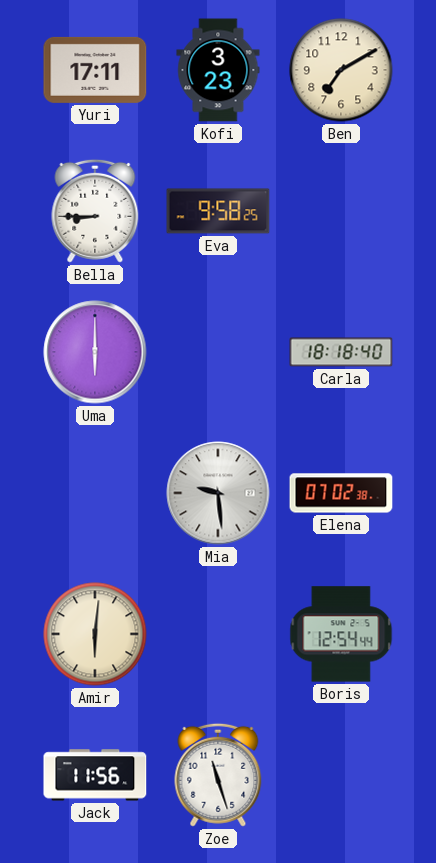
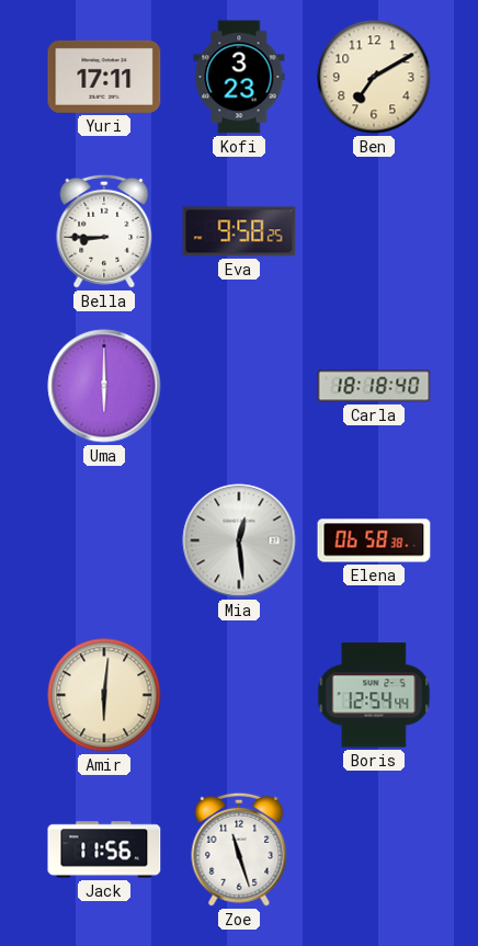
Mia: 9:29 -> 12:29
Elena: 07:02 -> 06:58
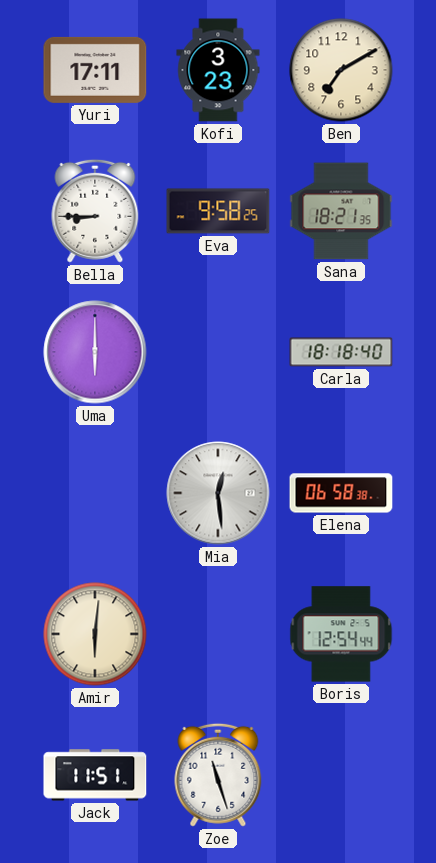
Sana: none -> 18:21
Jack: 11:56 -> 11:51
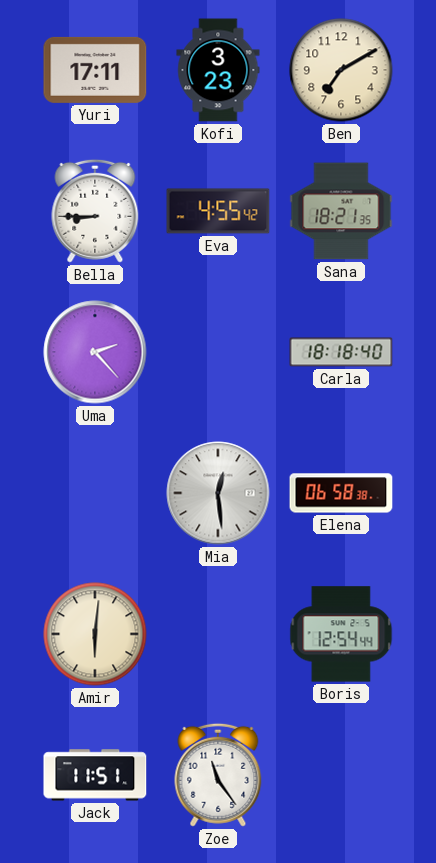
Eva: 9:58 -> 4:55
Uma: 6:00 -> 2:23
Zoe: 11:27 -> 11:24
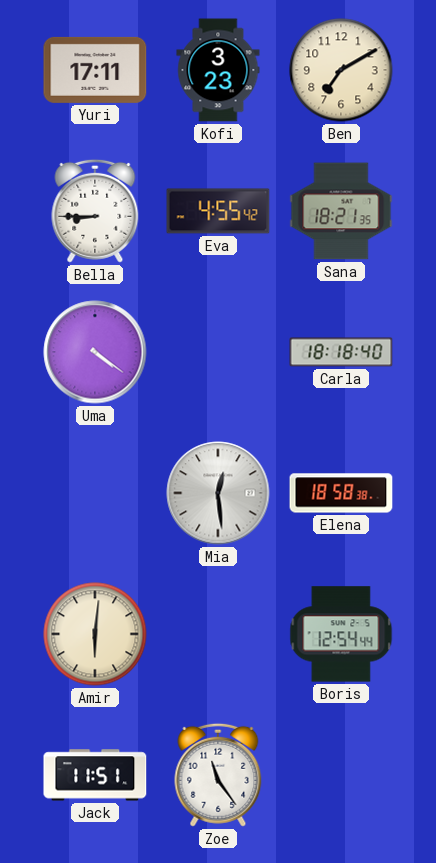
Uma: 2:23 -> 4:21
Elena: 06:58 -> 18:58
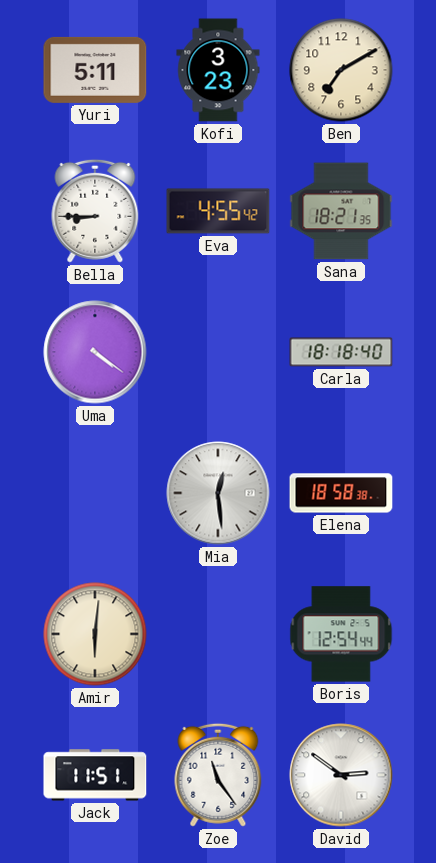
Yuri: 17:11 -> 5:11
David: none -> 2:51
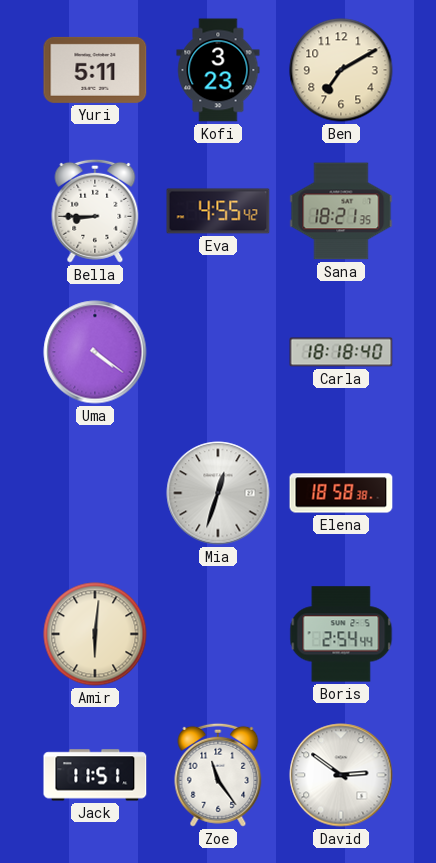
Mia: 12:29 -> 12:33
Boris: 12:54 -> 2:54
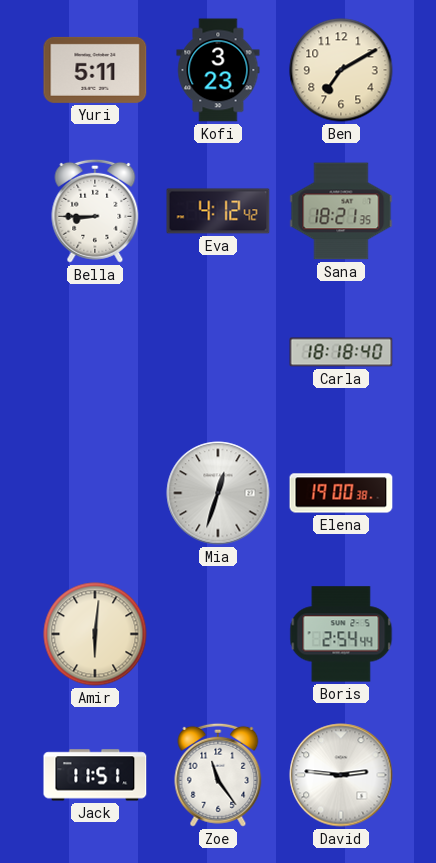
Eva: 4:55 -> 4:12
Uma: 4:21 -> none
Elena: 18:58 -> 19:00
David: 2:51 -> 2:46
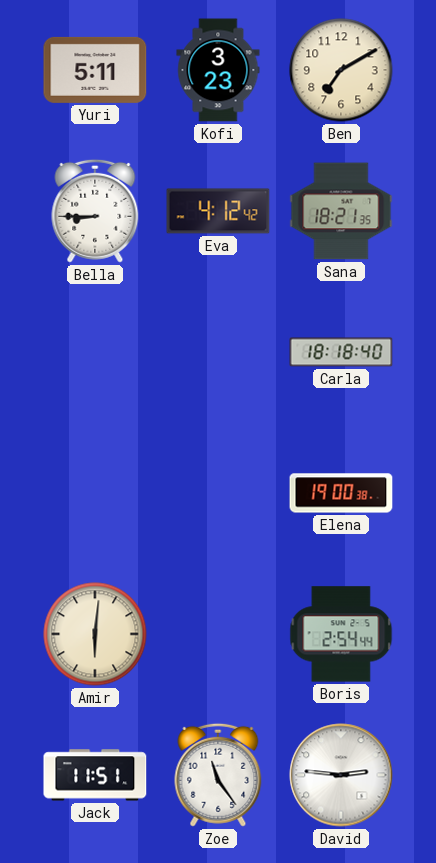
Mia: 12:33 -> none
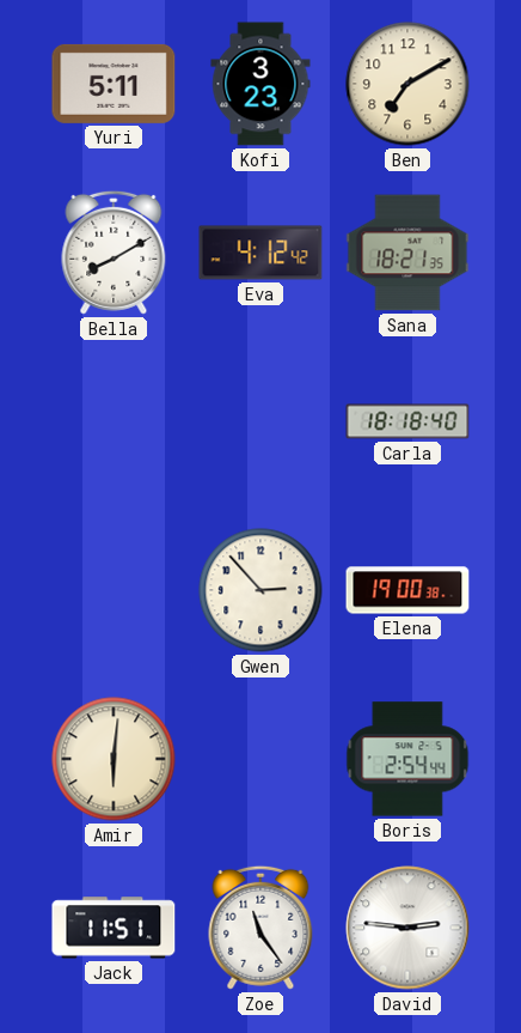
Bella: 8:45 -> 8:10
Gwen: none -> 2:53
